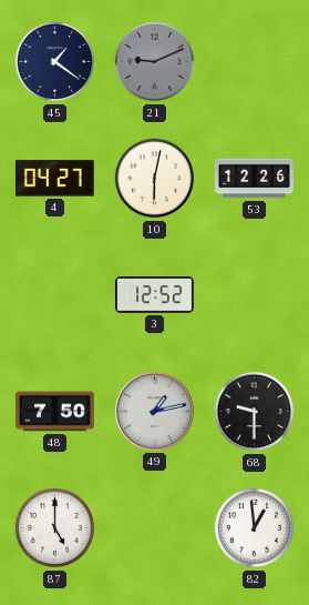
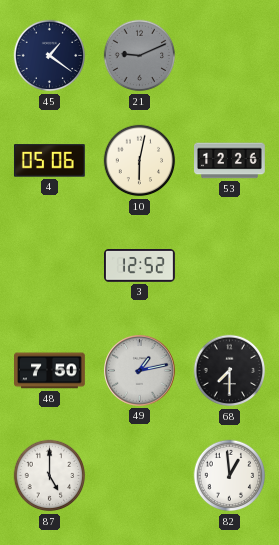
4: 04:27 -> 05:06
68: 9:30 -> 7:30
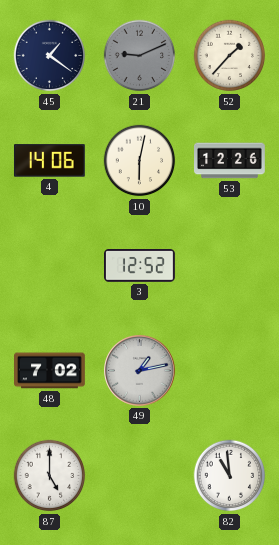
52: none -> 1:37
4: 05:06 -> 14:06
48: 7:50 -> 7:02
68: 7:30 -> none
82: 12:59 -> 10:59
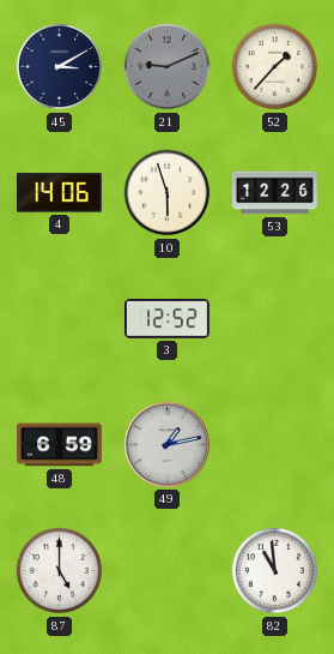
45: 1:21 -> 3:10
10: 6:02 -> 5:57
48: 7:02 -> 6:59
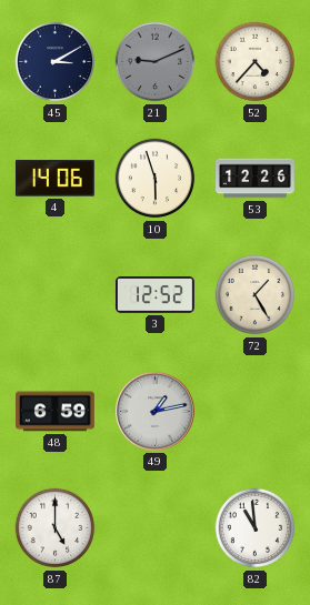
52: 1:37 -> 4:37
72: none -> 1:25
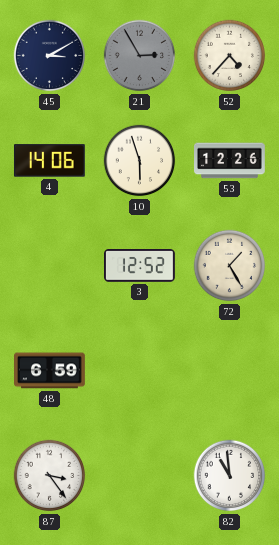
21: 9:11 -> 2:55
49: 1:13 -> none
87: 5:00 -> 3:24
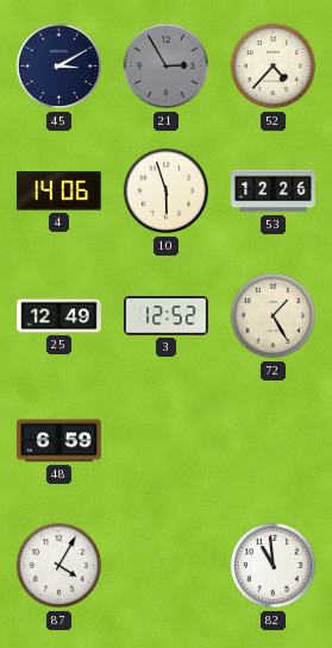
25: none -> 12:49
87: 3:24 -> 4:05
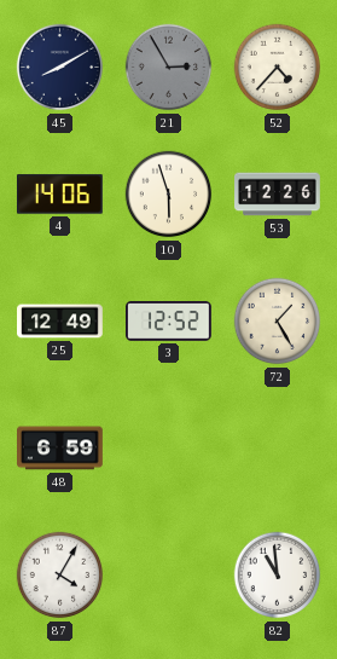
45: 3:10 -> 8:10
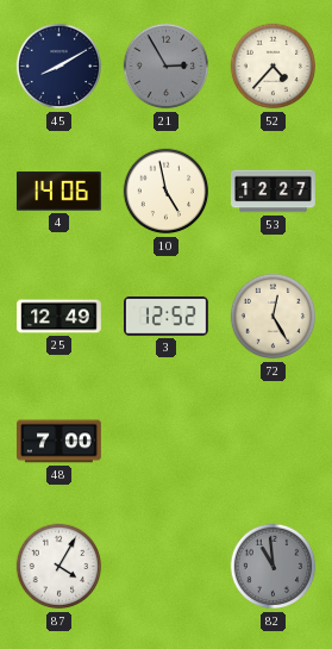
10: 5:57 -> 4:58
53: 12:26 -> 12:27
72: 1:25 -> 12:25
48: 6:59 -> 7:00
82 dial: white -> grey
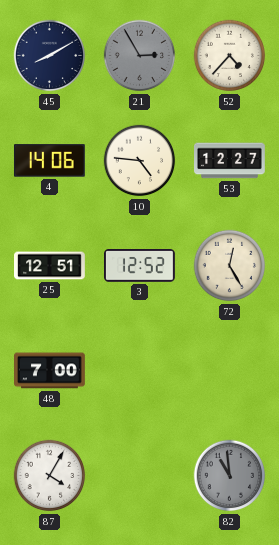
10: 4:58 -> 4:46
25: 12:49 -> 12:51
